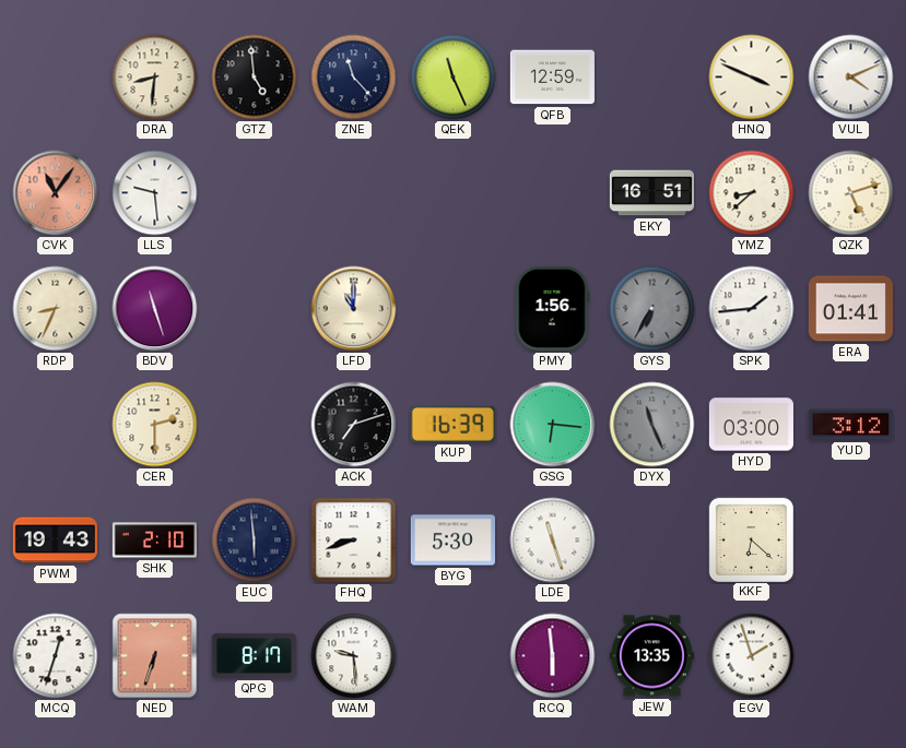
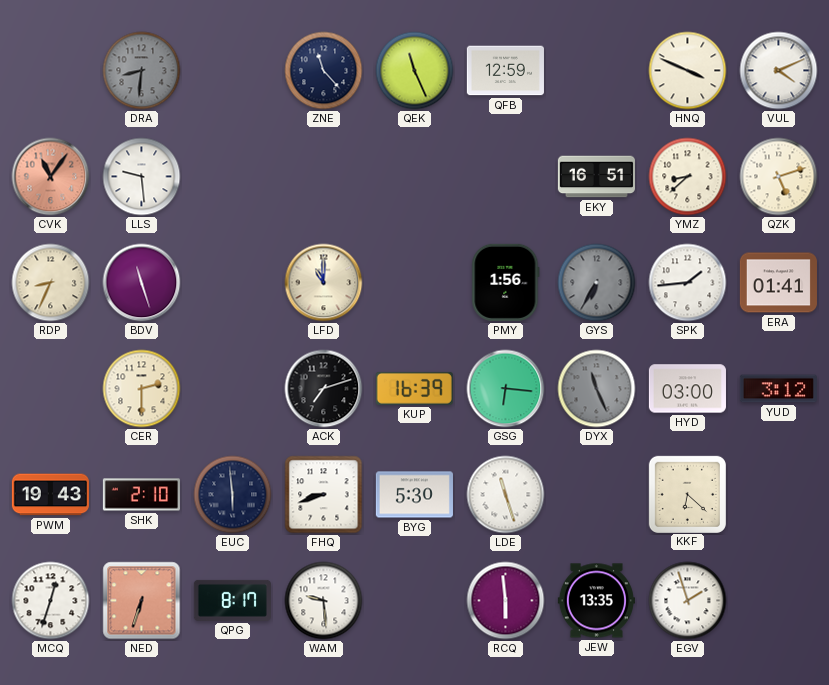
DRA dial: cream -> grey
GTZ: 4:59 -> none
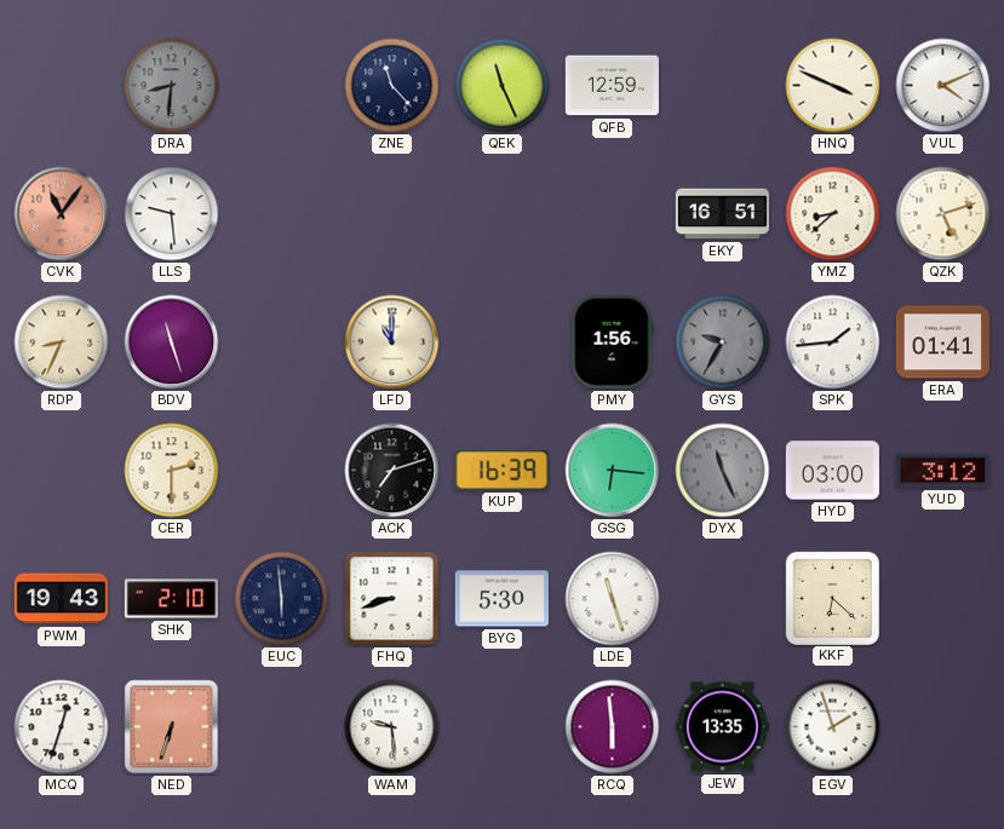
GYS: 6:35 -> 9:35
QPG: 8:17 -> none
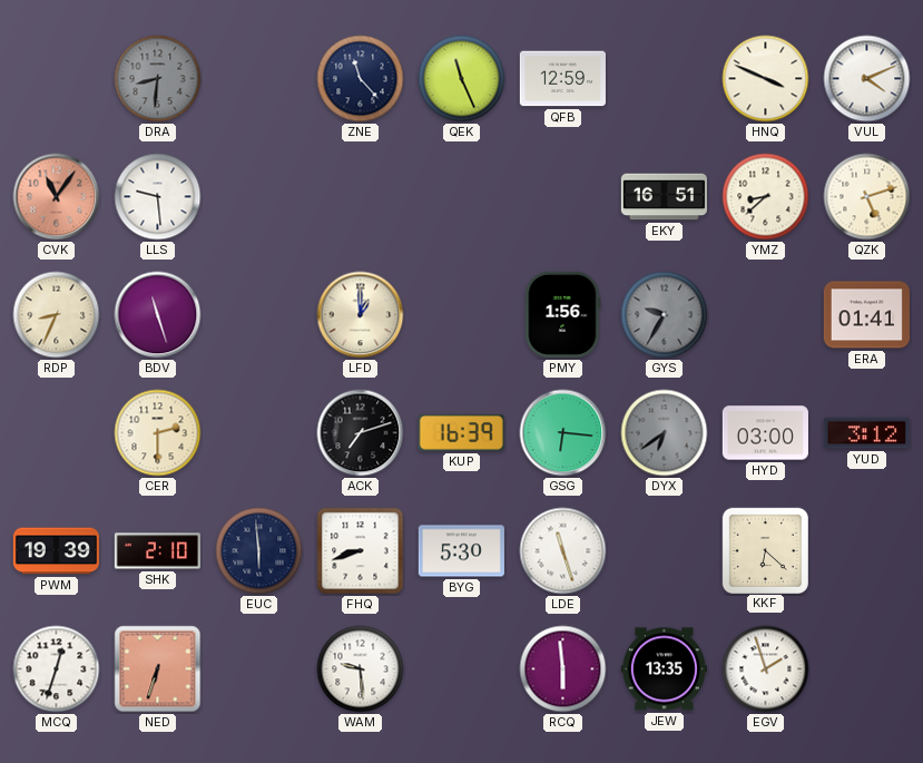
LFD: 11:00 -> 1:00
SPK: 1:44 -> none
DYX: 11:26 -> 6:39
PWM: 19:43 -> 19:39
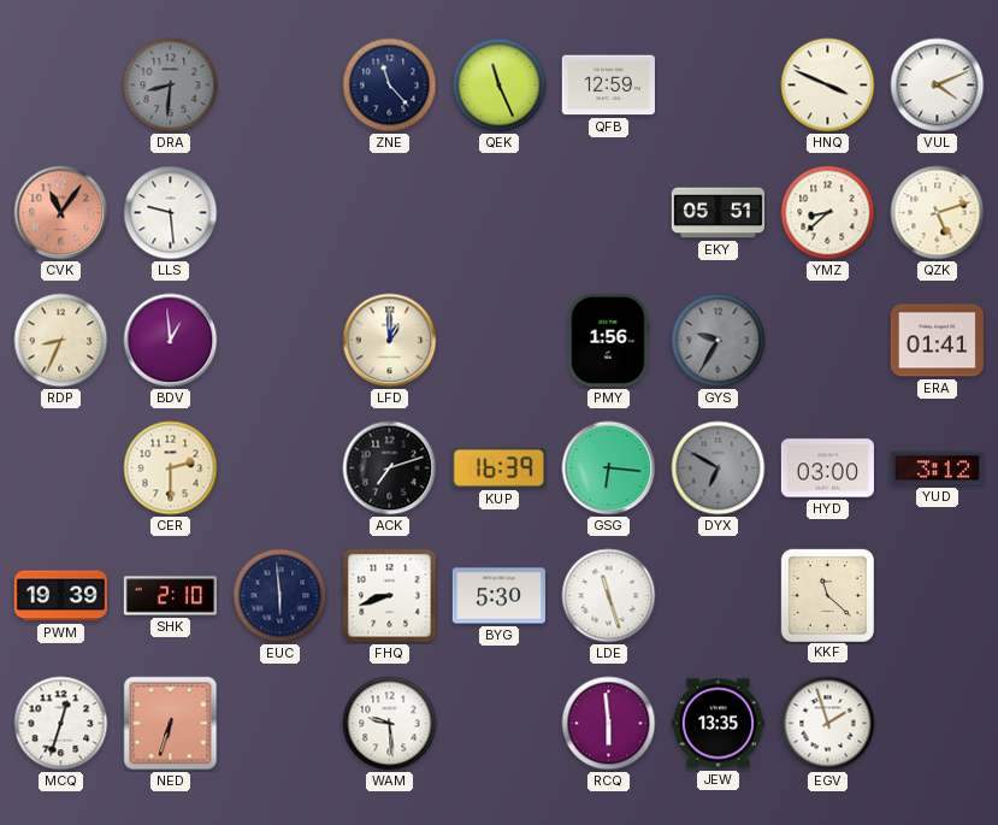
EKY: 16:51 -> 05:51
BDV: 11:27 -> 12:59
DYX: 6:39 -> 6:50
KKF: 6:22 -> 11:22
